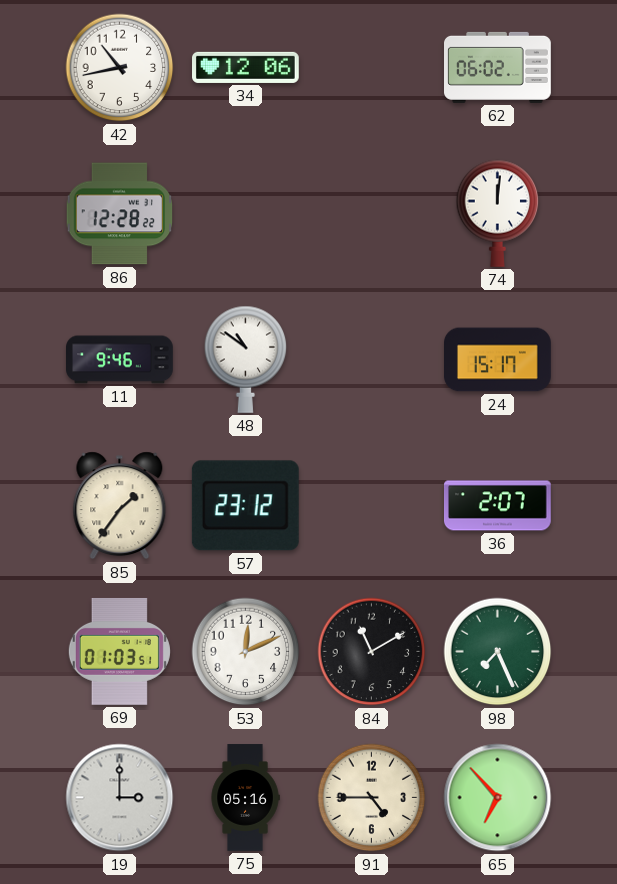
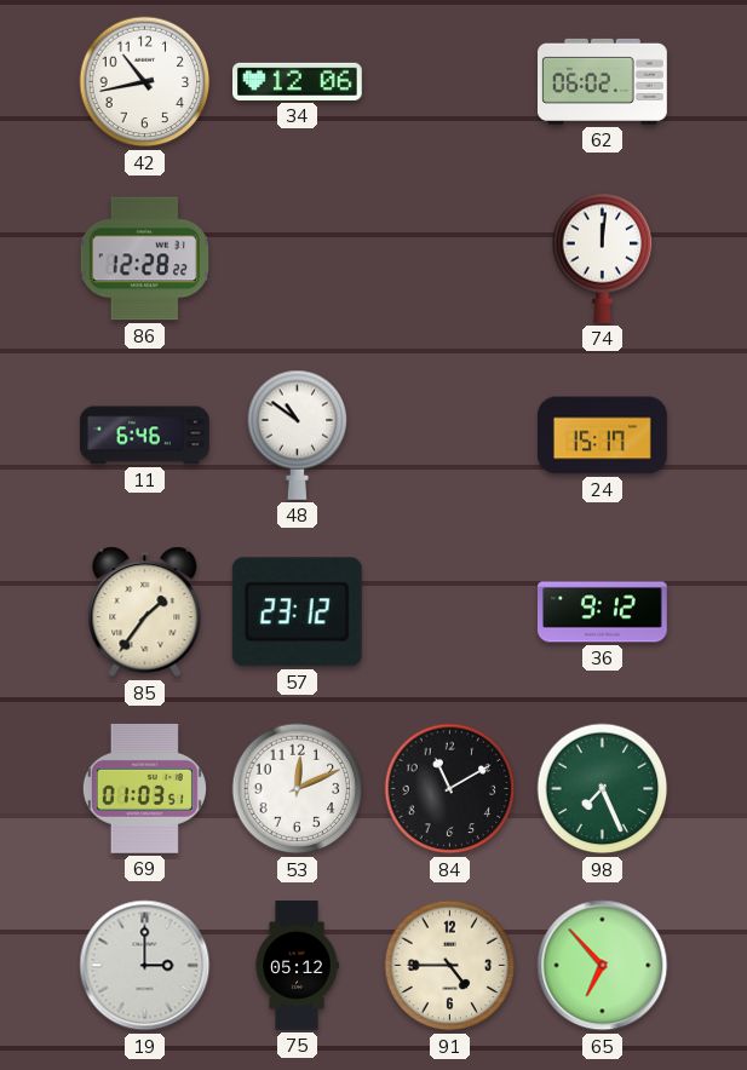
11: 9:46 -> 6:46
36: 2:07 -> 9:12
75: 05:16 -> 05:12
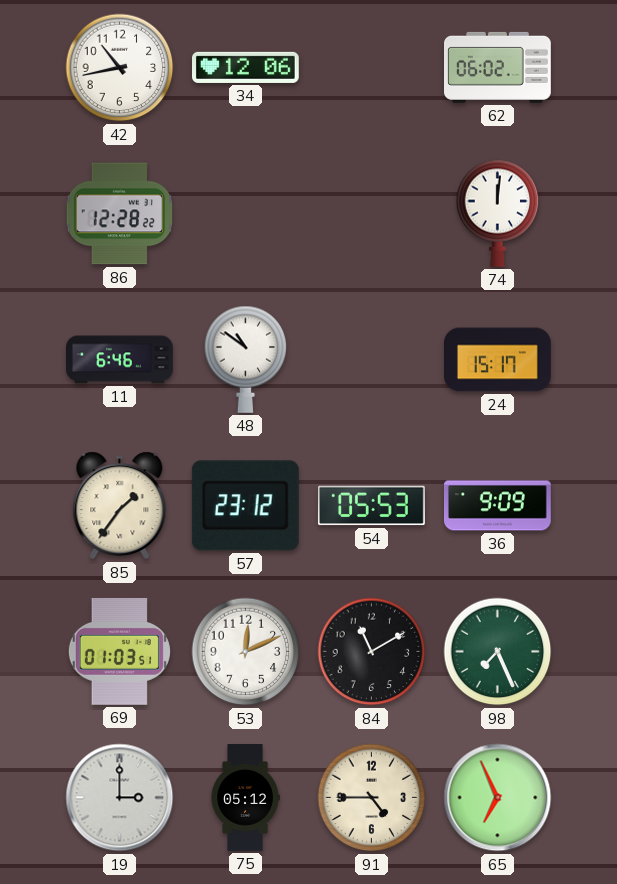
54: none -> 05:53
36: 9:12 -> 9:09
65: 6:53 -> 6:56
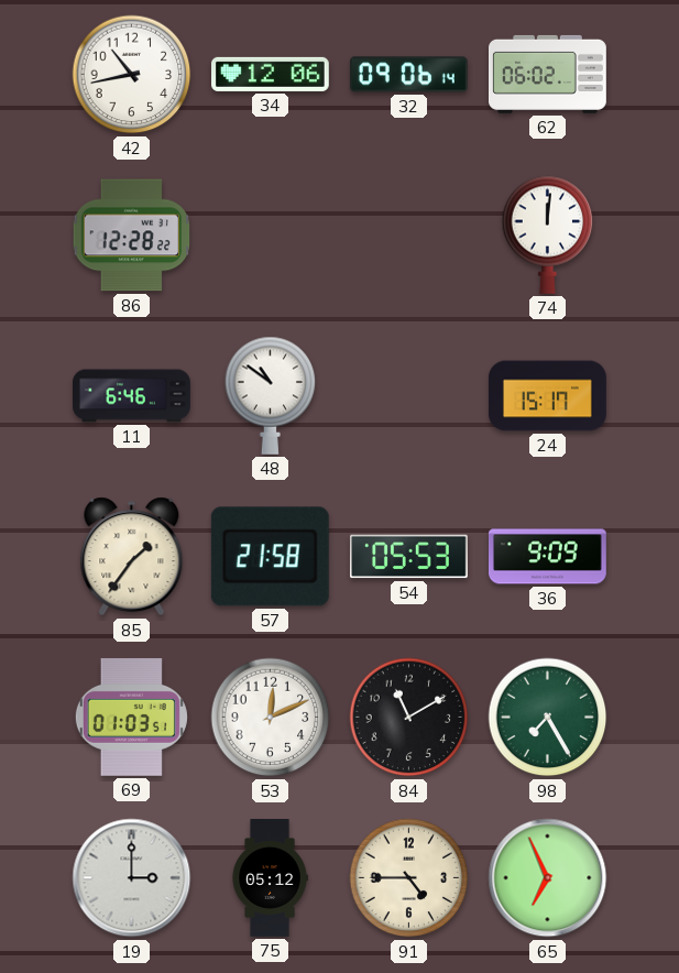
32: none -> 09:06
57: 23:12 -> 21:58
98: 7:26 -> 7:25
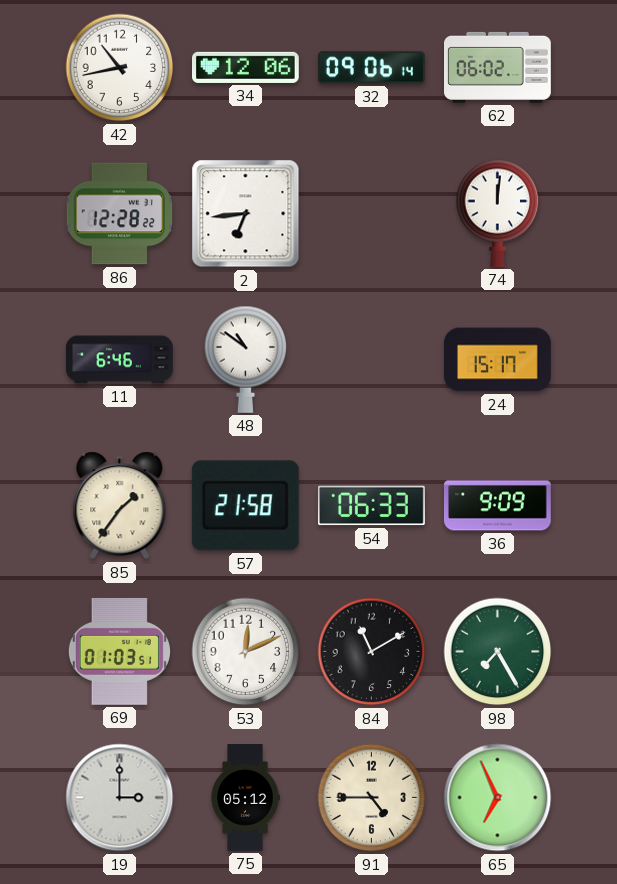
2: none -> 6:44
54: 05:53 -> 06:33
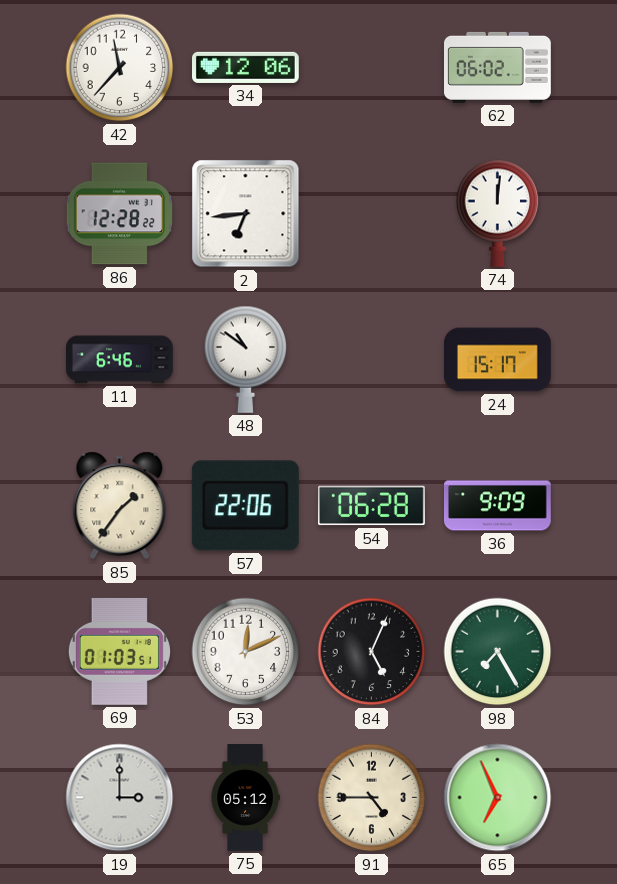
42: 10:43 -> 11:37
32: 09:06 -> none
57: 21:58 -> 22:06
54: 06:33 -> 06:28
84: 11:10 -> 5:04
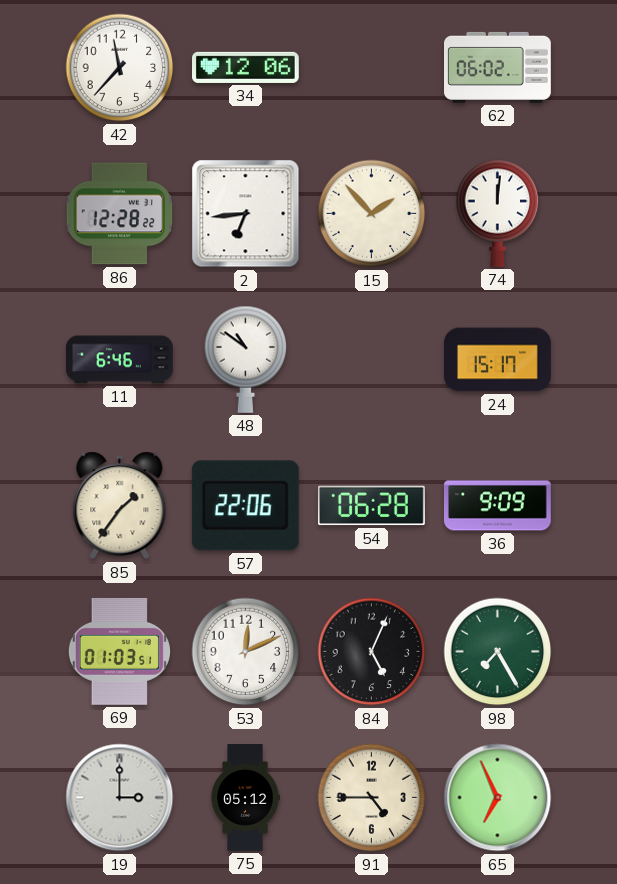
15: none -> 1:53
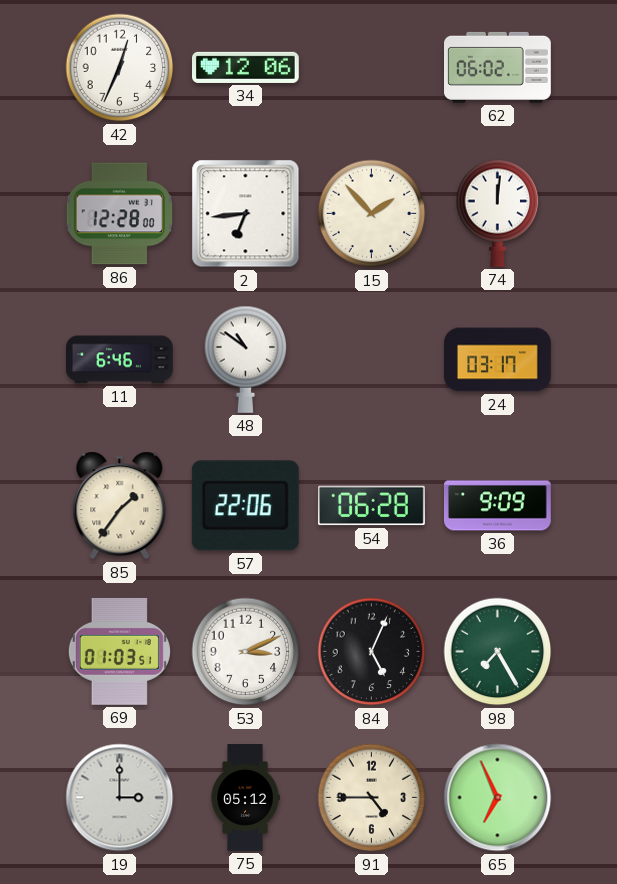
42: 11:37 -> 12:34
86: 12:28:22 -> 12:28:00
24: 15:17 -> 03:17
53: 12:11 -> 3:11
